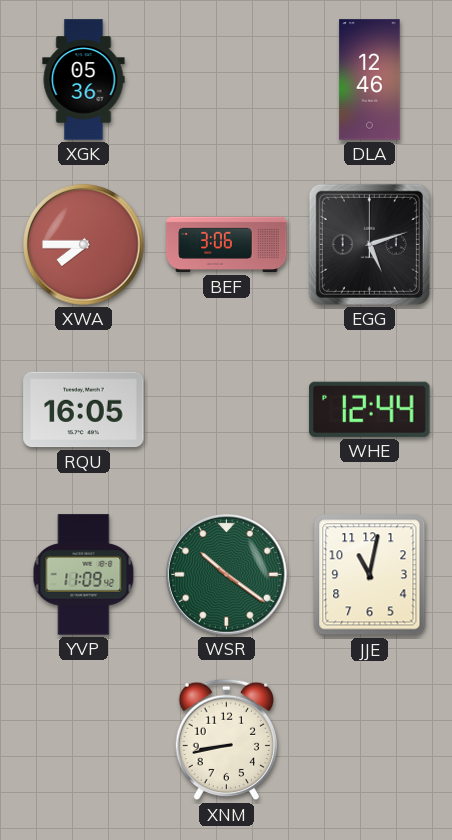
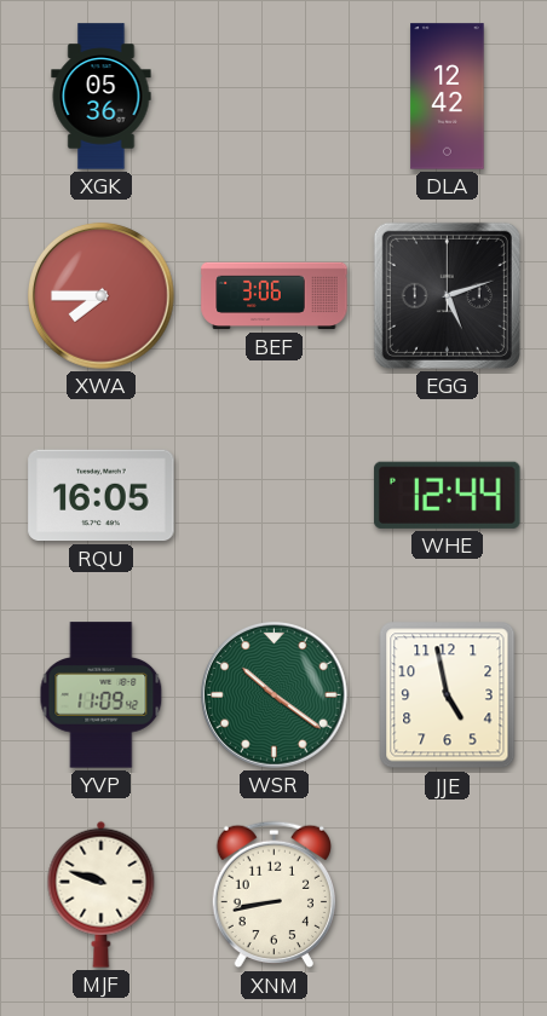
DLA: 12:46 -> 12:42
JJE: 11:02 -> 4:58
MJF: none -> 9:48
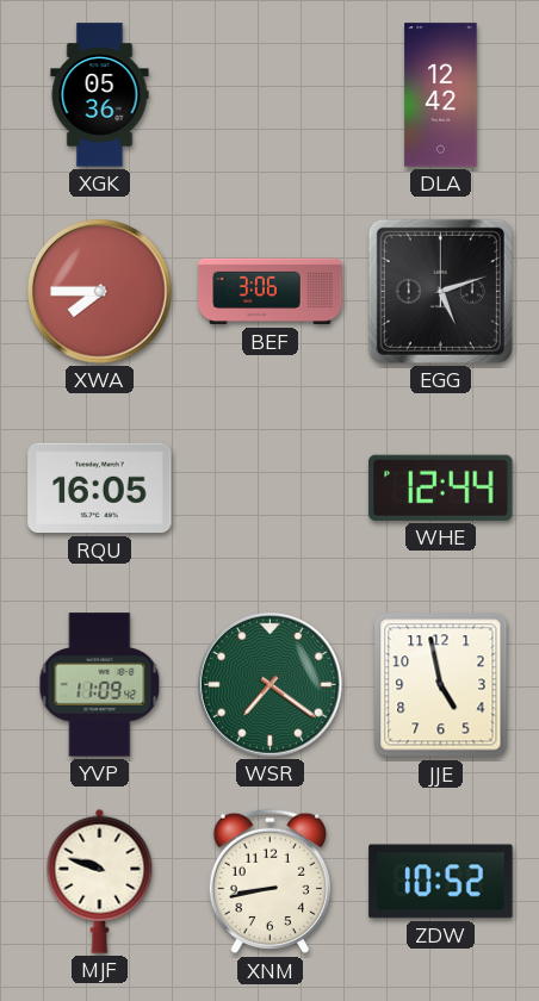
WSR: 10:21 -> 7:21
ZDW: none -> 10:52
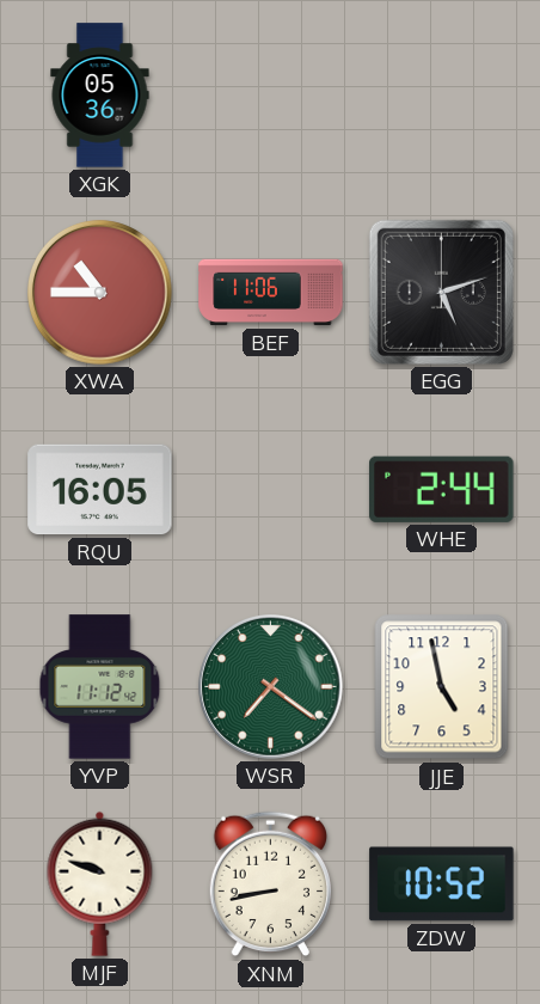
DLA: 12:42 -> none
XWA: 7:45 -> 10:45
BEF: 3:06 -> 11:06
WHE: 12:44 -> 2:44
YVP: 11:09 -> 11:12
